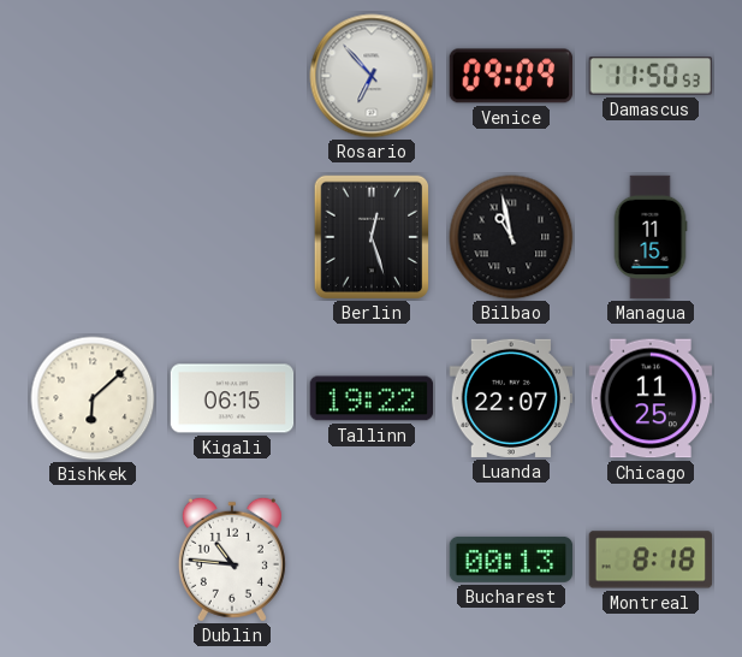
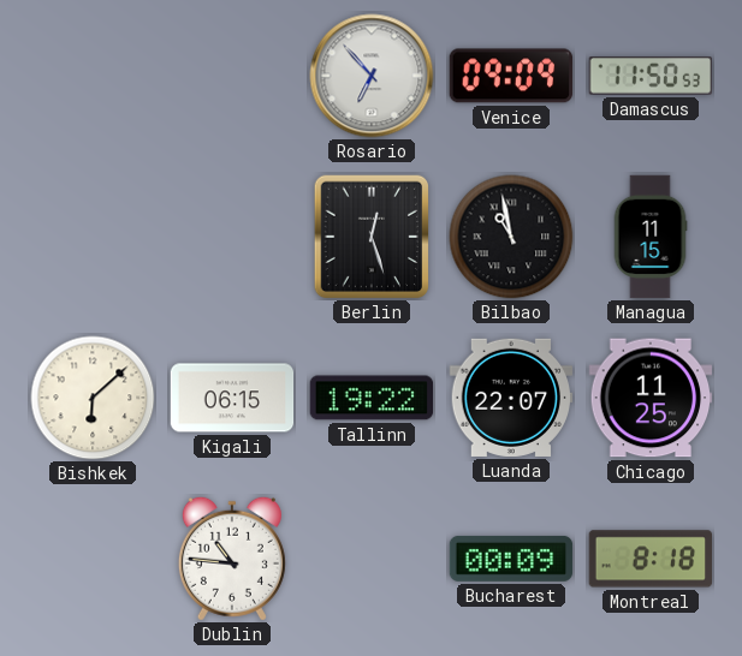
Bucharest: 00:13 -> 00:09
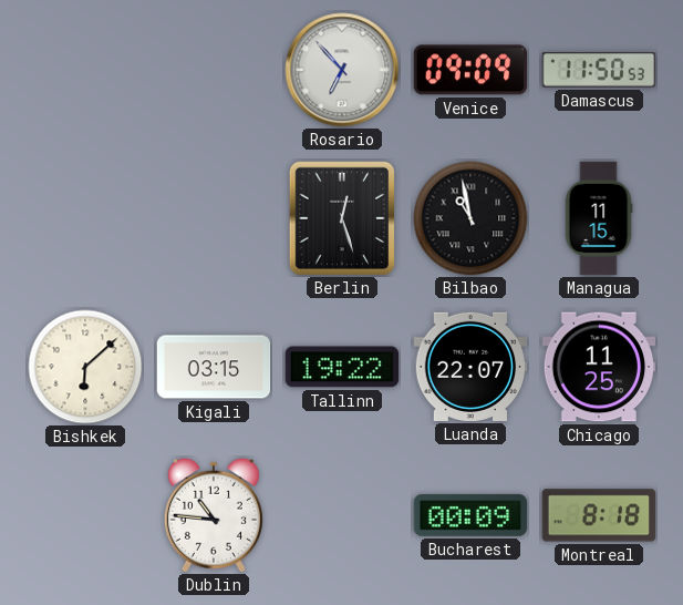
Kigali: 06:15 -> 03:15
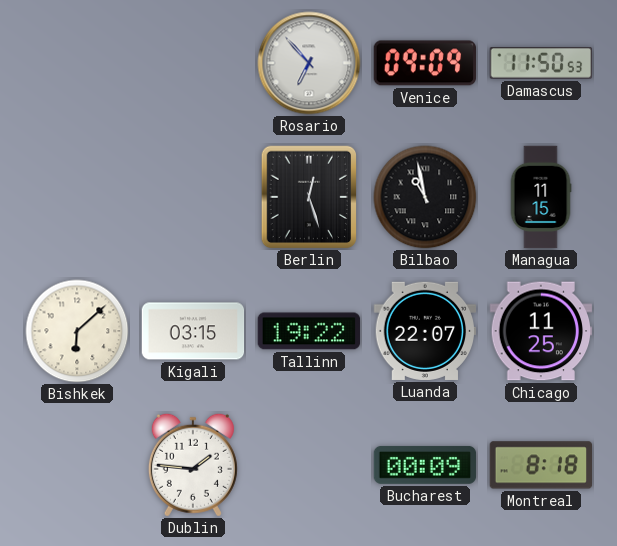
Dublin: 10:46 -> 1:46
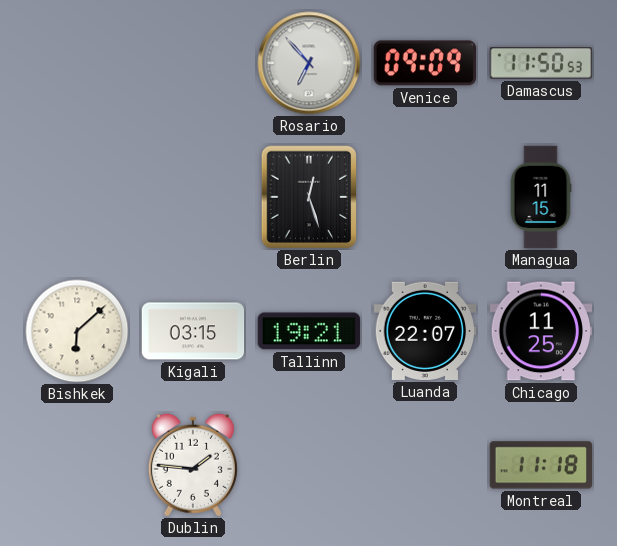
Bilbao: 10:58 -> none
Tallinn: 19:22 -> 19:21
Bucharest: 00:09 -> none
Montreal: 8:18 -> 11:18
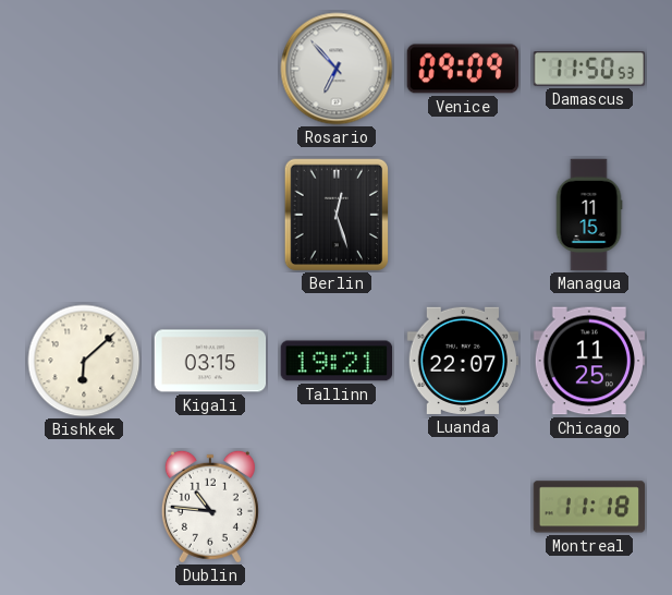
Dublin: 1:46 -> 10:46
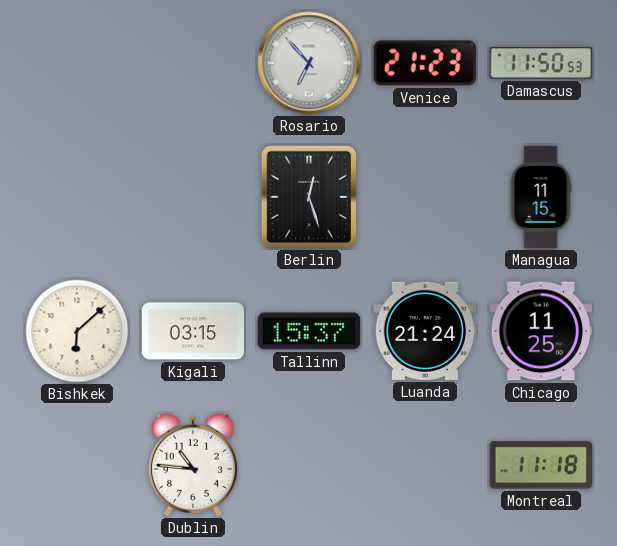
Venice: 09:09 -> 21:23
Tallinn: 19:21 -> 15:37
Luanda: 22:07 -> 21:24
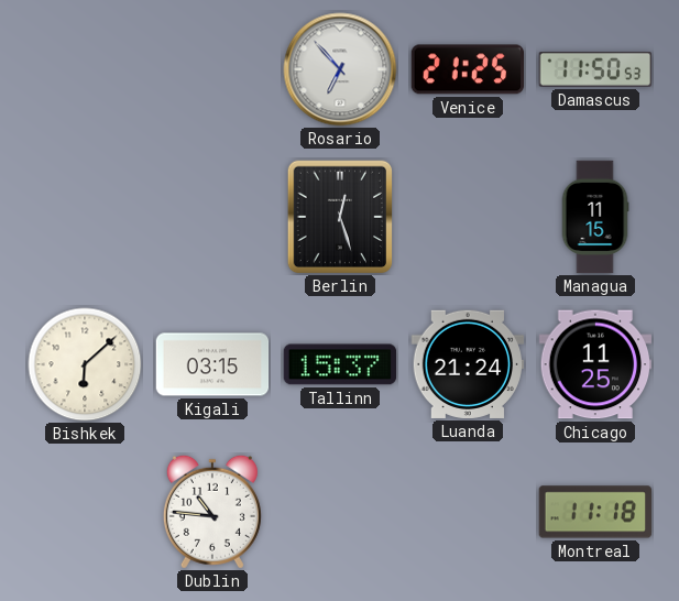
Venice: 21:23 -> 21:25
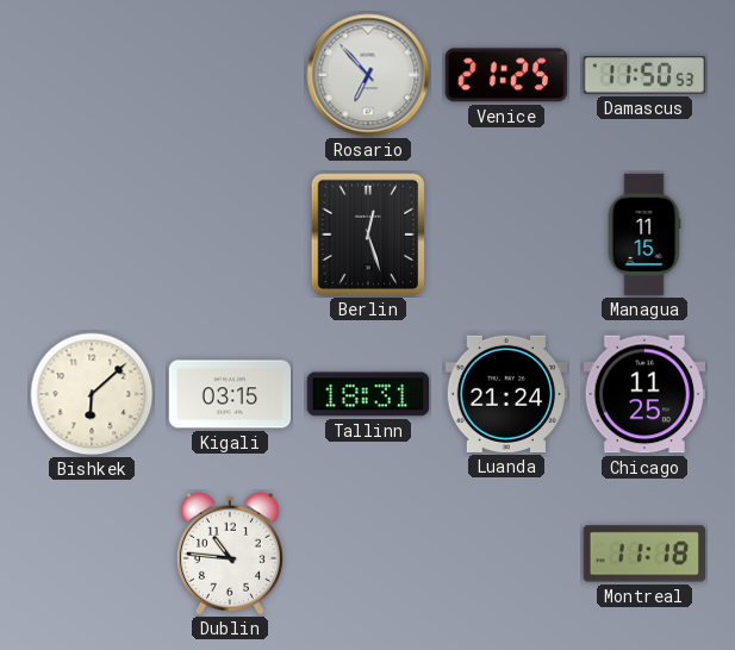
Tallinn: 15:37 -> 18:31
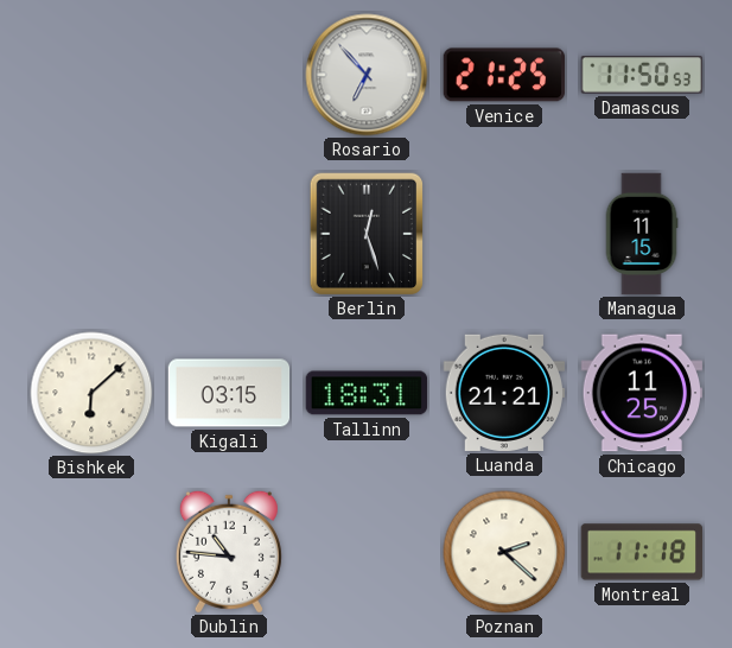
Luanda: 21:24 -> 21:21
Poznan: none -> 2:22
